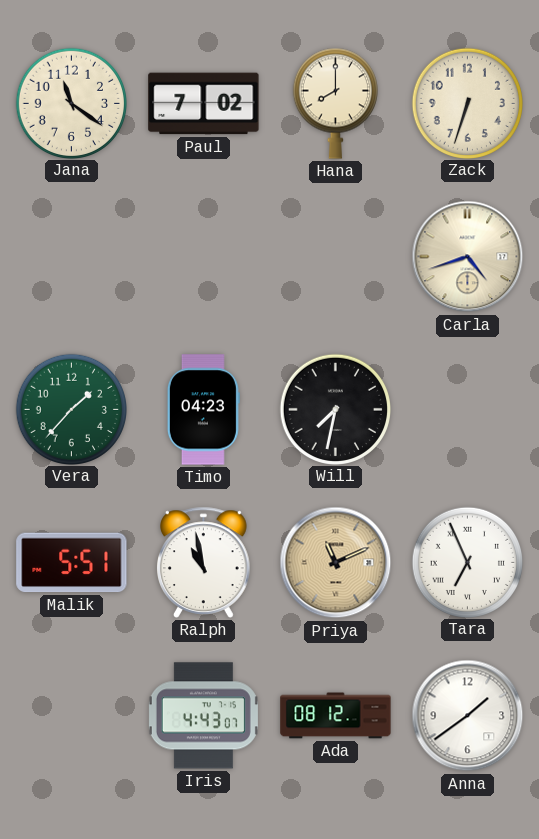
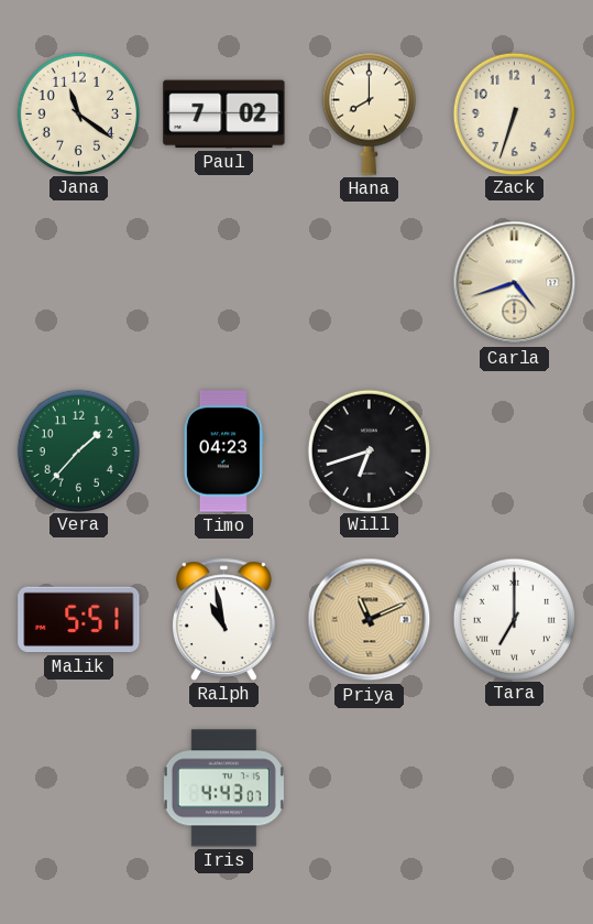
Will: 7:32 -> 6:42
Tara: 6:56 -> 7:00
Ada: 08:12 -> none
Anna: 1:39 -> none
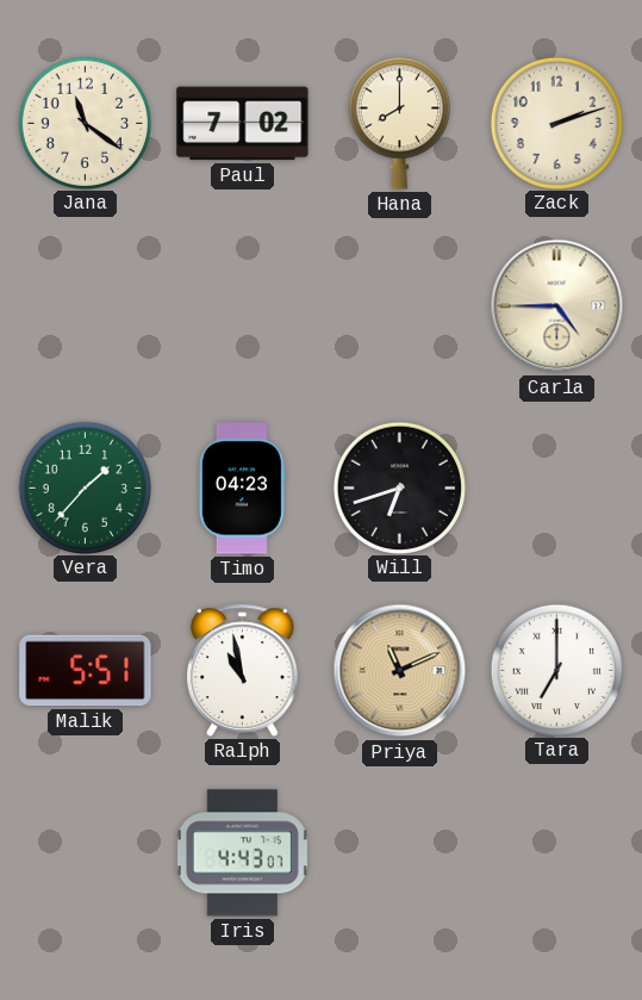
Zack: 6:33 -> 2:12
Carla: 4:42 -> 4:45
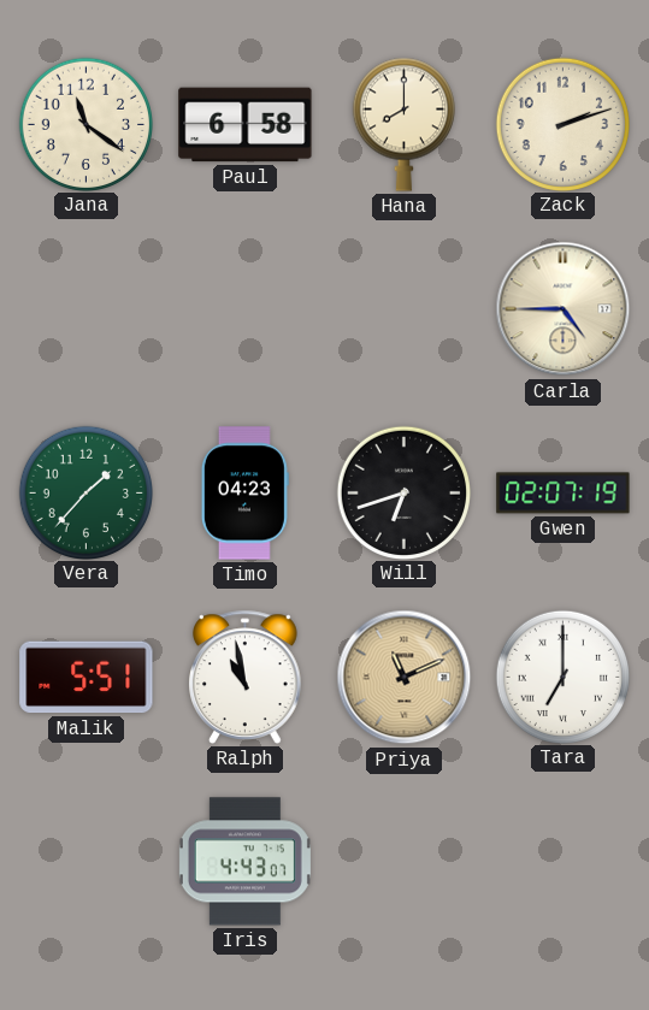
Paul: 7:02 -> 6:58
Gwen: none -> 02:07
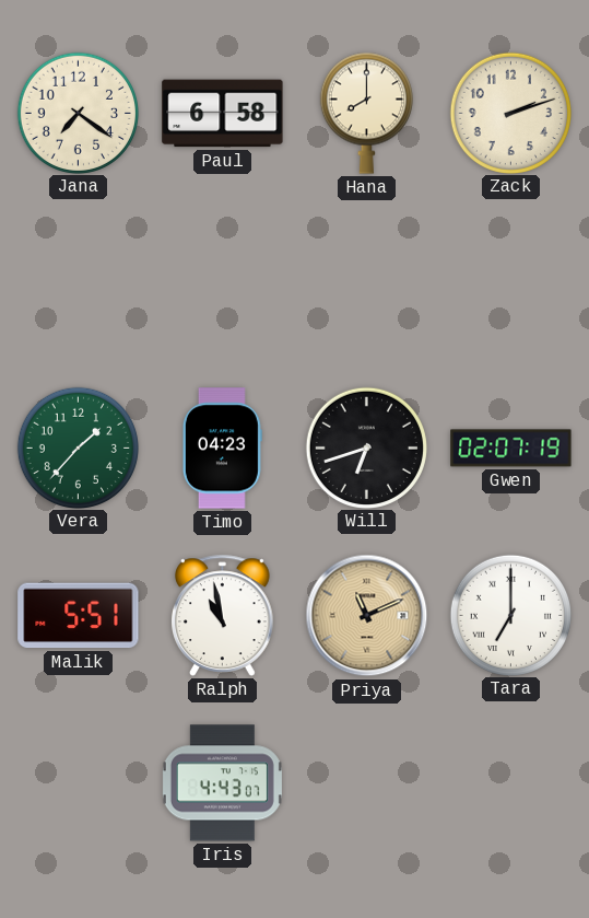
Jana: 11:21 -> 7:21
Carla: 4:45 -> none
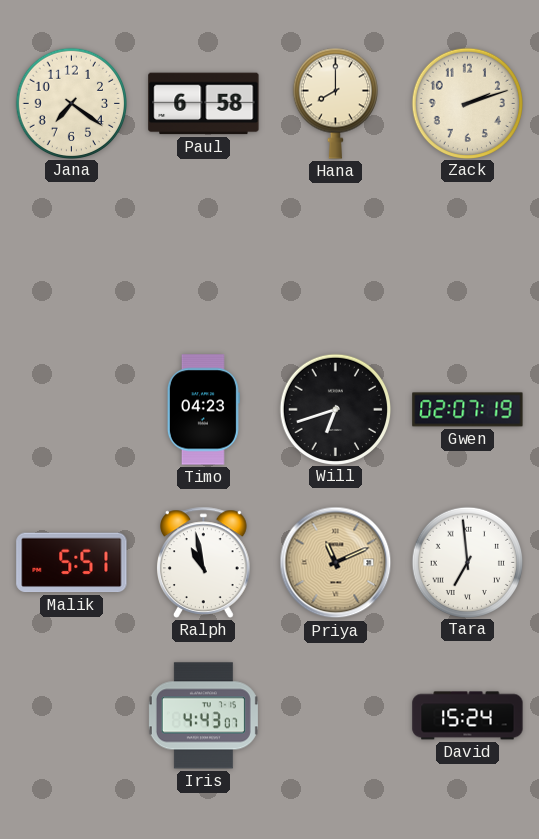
Vera: 1:37 -> none
Tara: 7:00 -> 6:59
David: none -> 15:24
